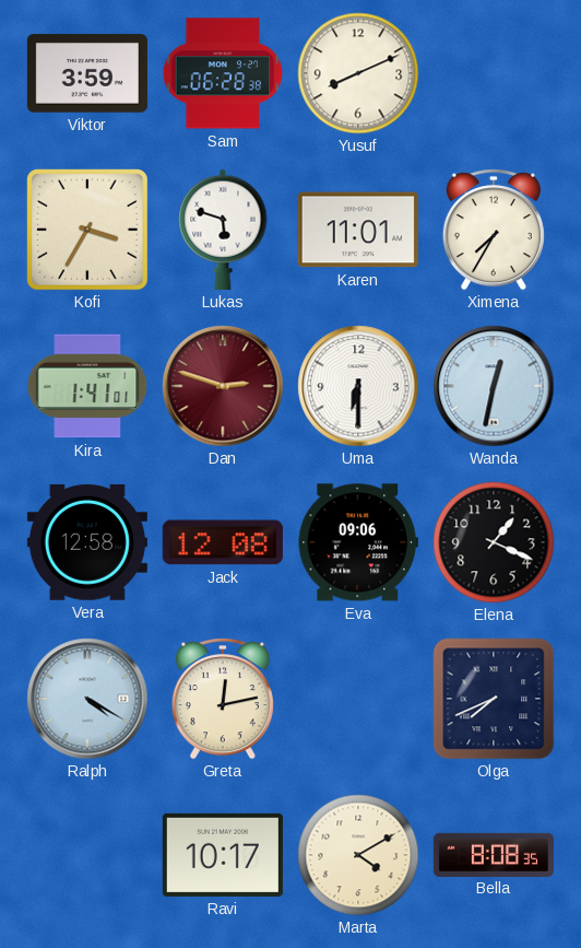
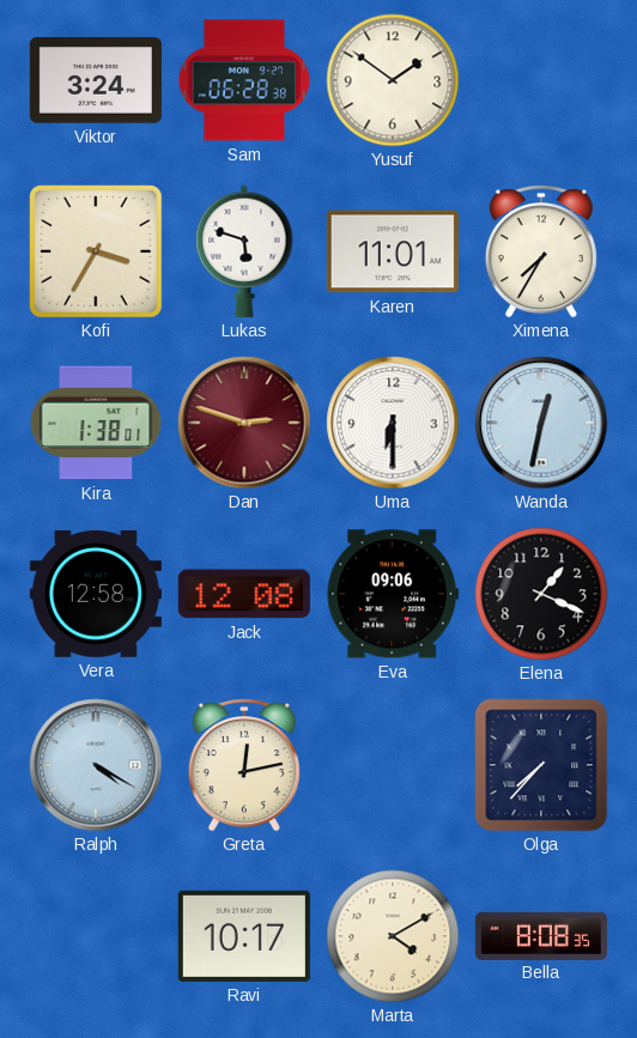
Viktor: 3:59 -> 3:24
Yusuf: 8:11 -> 1:51
Kira: 1:41 -> 1:38
Olga: 7:41 -> 7:37
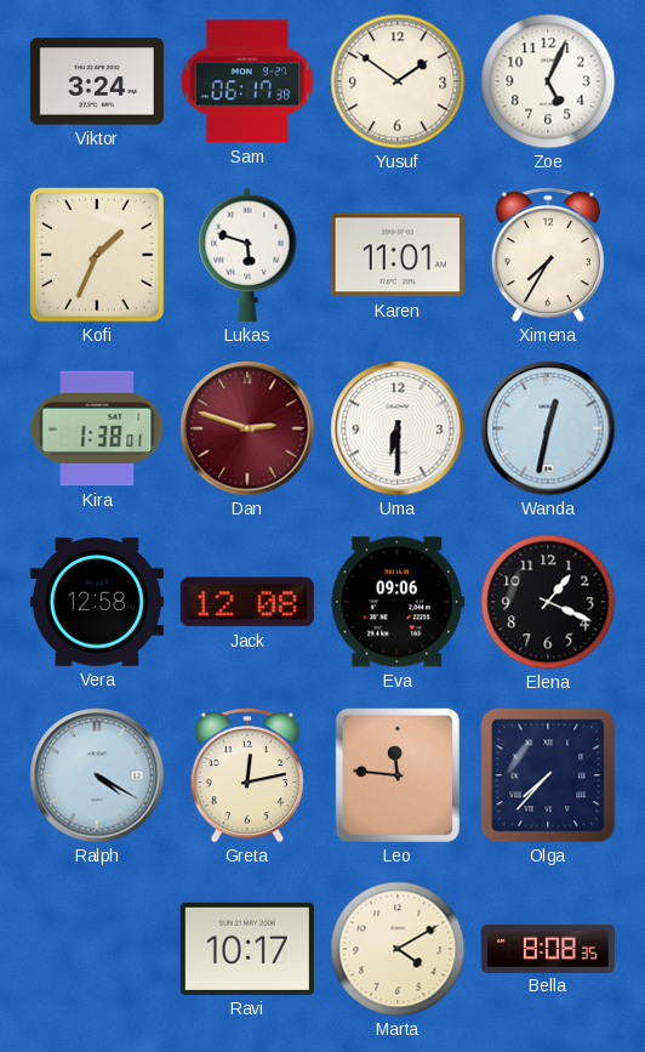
Sam: 06:28 -> 06:17
Zoe: none -> 5:04
Kofi: 3:35 -> 1:34
Leo: none -> 11:46
